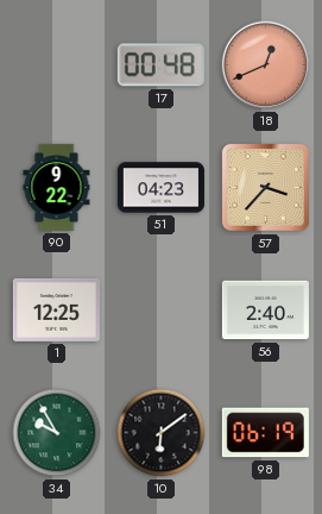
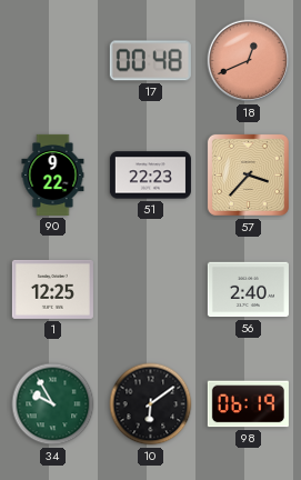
51: 04:23 -> 22:23
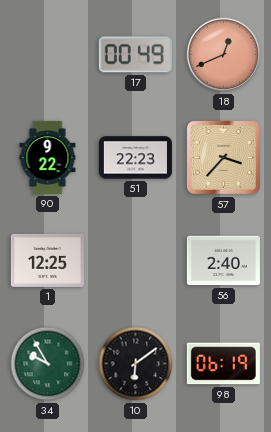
17: 00:48 -> 00:49
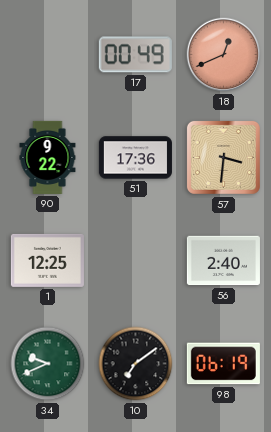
51: 22:23 -> 17:36
57: 3:37 -> 3:31
34: 9:55 -> 9:41
10: 6:09 -> 7:09
